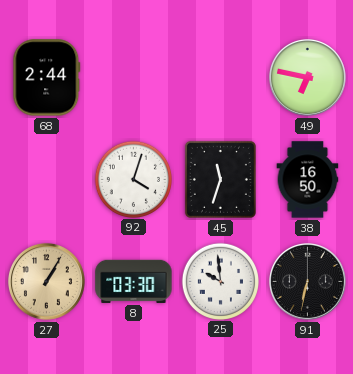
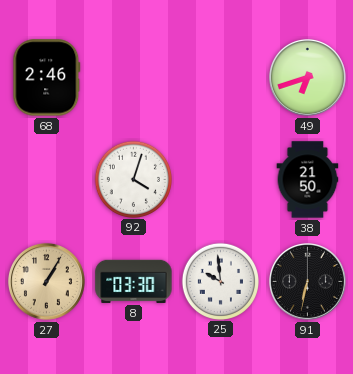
68: 2:44 -> 2:46
49: 6:47 -> 6:42
45: 11:33 -> none
38: 16:50 -> 21:50
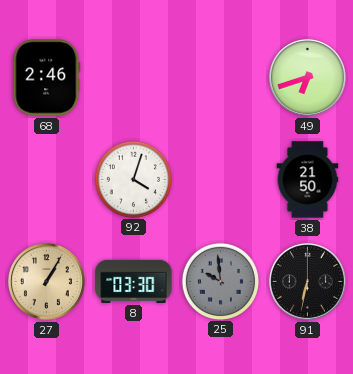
25 dial: white -> grey
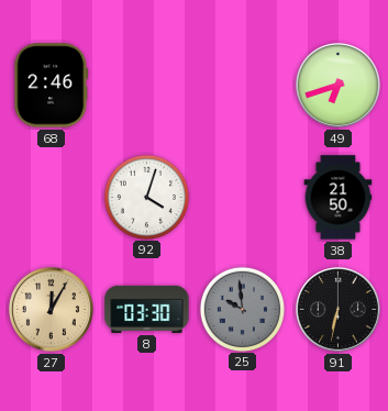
27: 1:05 -> 12:05
